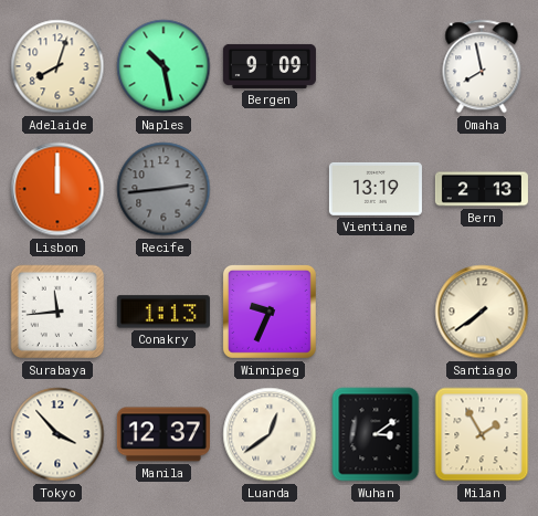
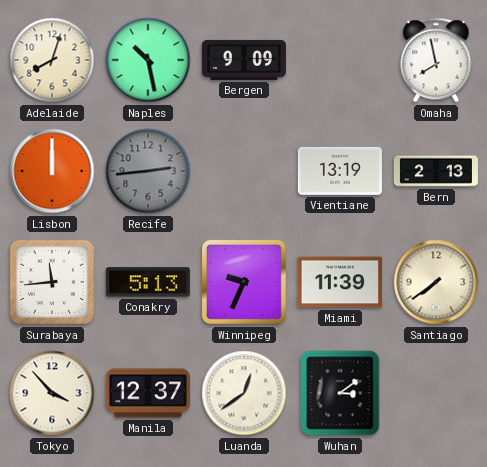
Conakry: 1:13 -> 5:13
Miami: none -> 11:39
Milan: 1:55 -> none
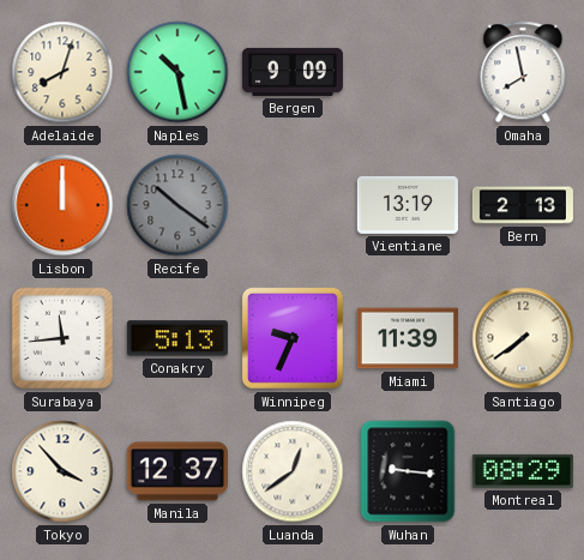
Recife: 2:44 -> 10:21
Wuhan: 3:09 -> 9:16
Montreal: none -> 08:29
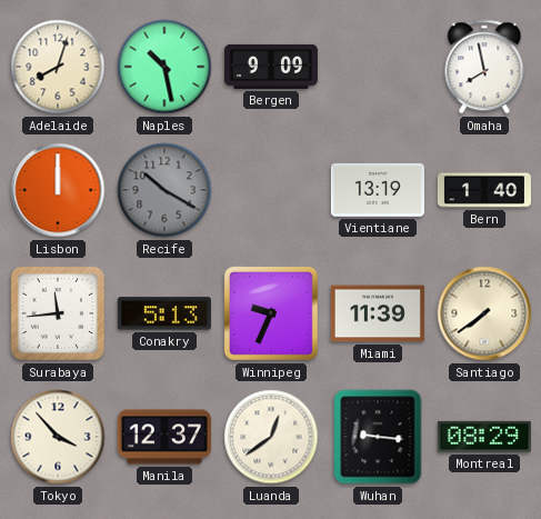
Recife: 10:21 -> 10:20
Bern: 2:13 -> 1:40
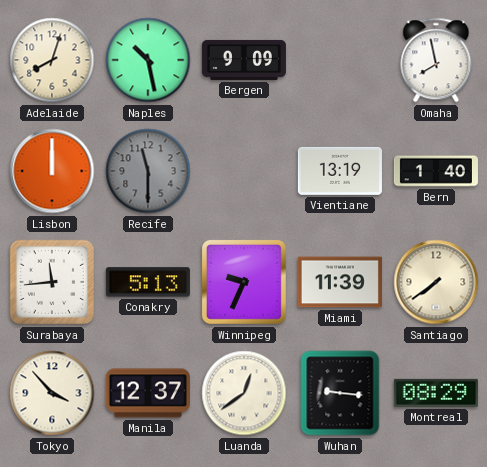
Recife: 10:20 -> 11:30
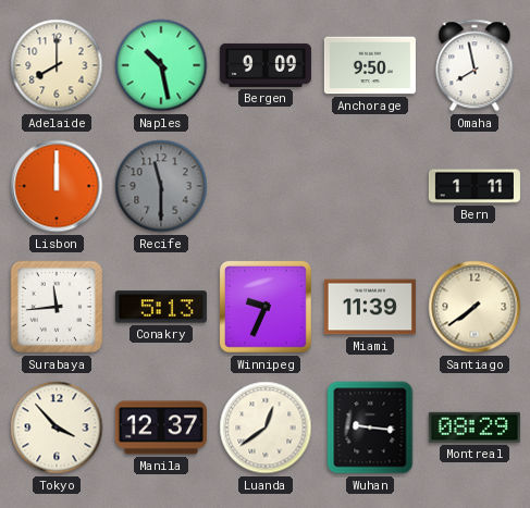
Adelaide: 8:03 -> 8:00
Anchorage: none -> 9:50
Vientiane: 13:19 -> none
Bern: 1:40 -> 1:11
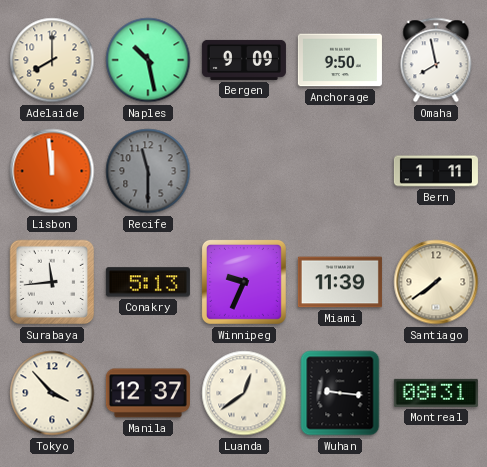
Lisbon: 12:00 -> 11:59
Montreal: 08:29 -> 08:31
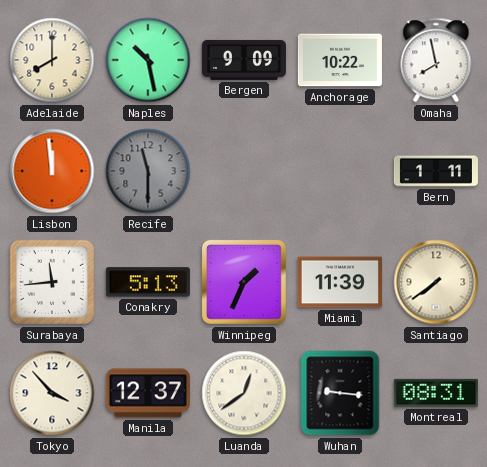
Anchorage: 9:50 -> 10:22
Winnipeg: 9:34 -> 1:34
